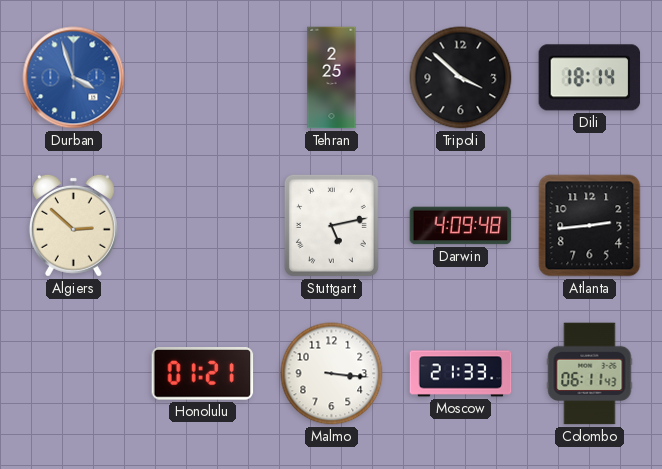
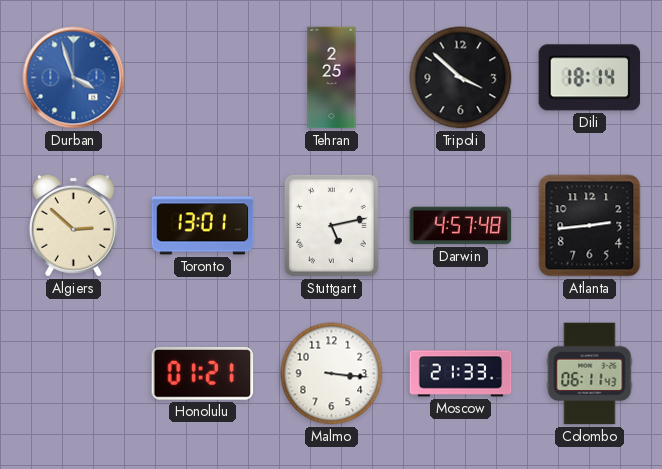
Toronto: none -> 13:01
Darwin: 4:09 -> 4:57
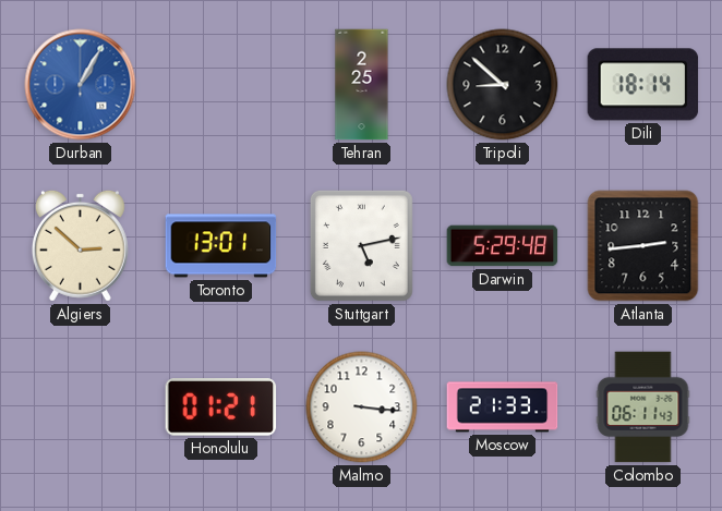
Durban: 3:57 -> 1:05
Tripoli: 3:52 -> 8:52
Darwin: 4:57 -> 5:29
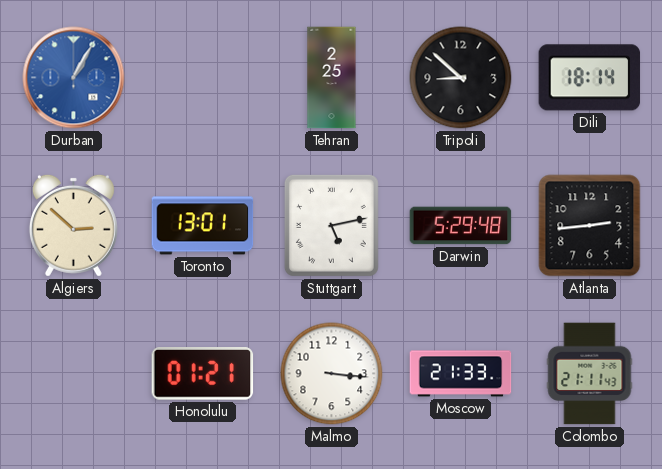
Colombo: 06:11 -> 21:11
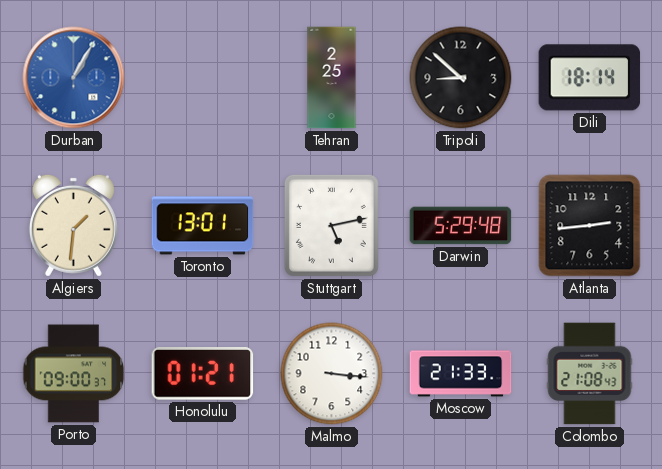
Algiers: 2:52 -> 1:31
Porto: none -> 09:00
Colombo: 21:11 -> 21:08
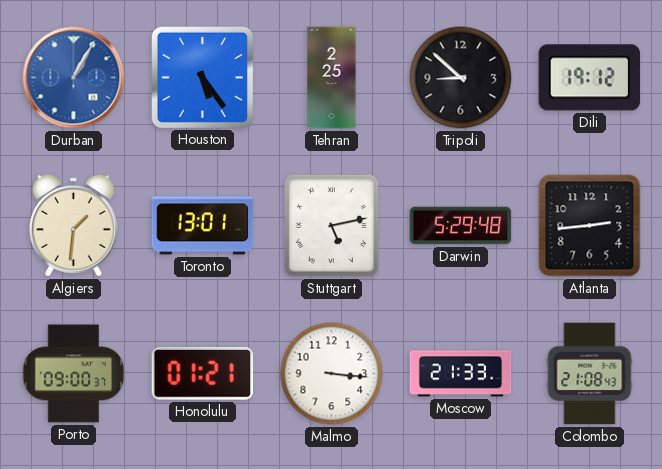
Houston: none -> 5:24
Dili: 18:14 -> 19:12
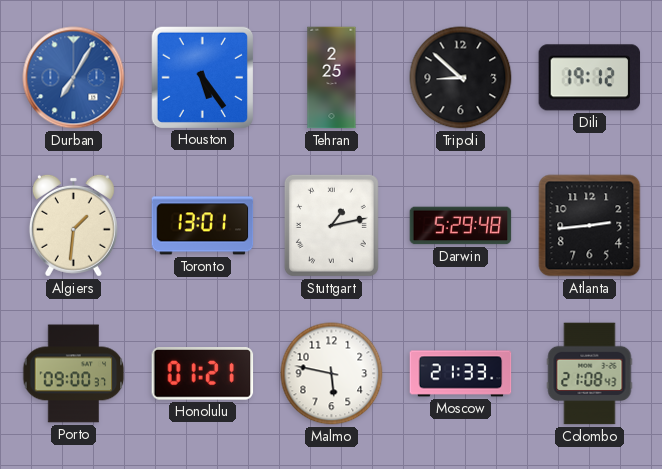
Durban: 1:05 -> 7:05
Stuttgart: 5:13 -> 1:13
Malmo: 3:16 -> 5:47
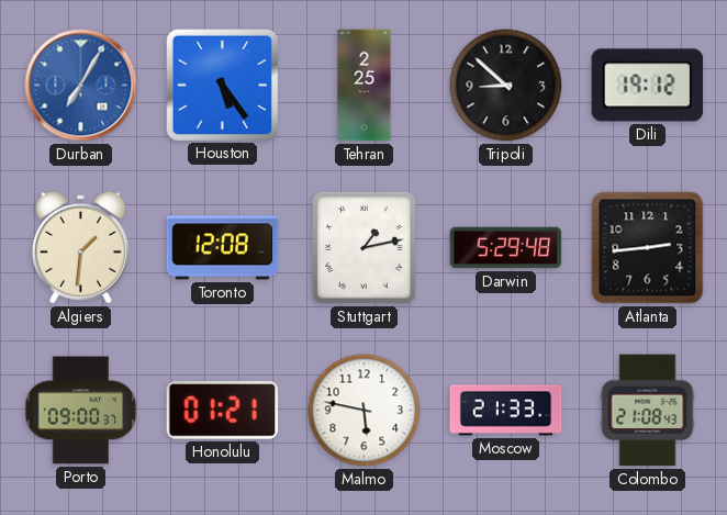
Toronto: 13:01 -> 12:08
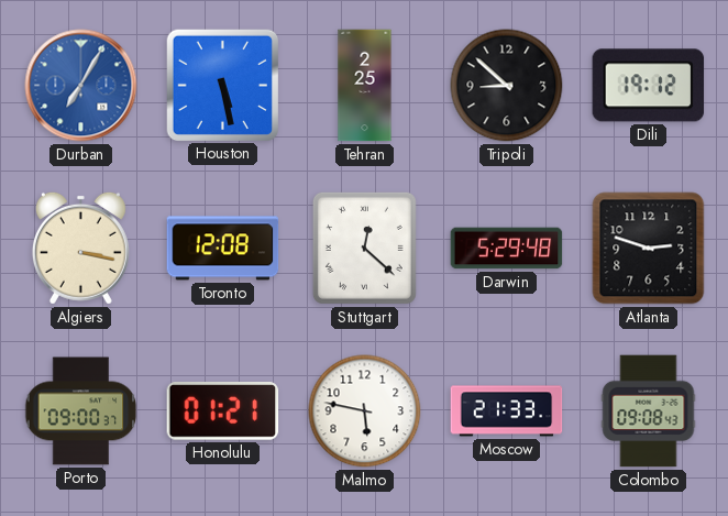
Houston: 5:24 -> 5:28
Algiers: 1:31 -> 3:17
Stuttgart: 1:13 -> 12:22
Atlanta: 2:44 -> 2:48
Colombo: 21:08 -> 09:08
